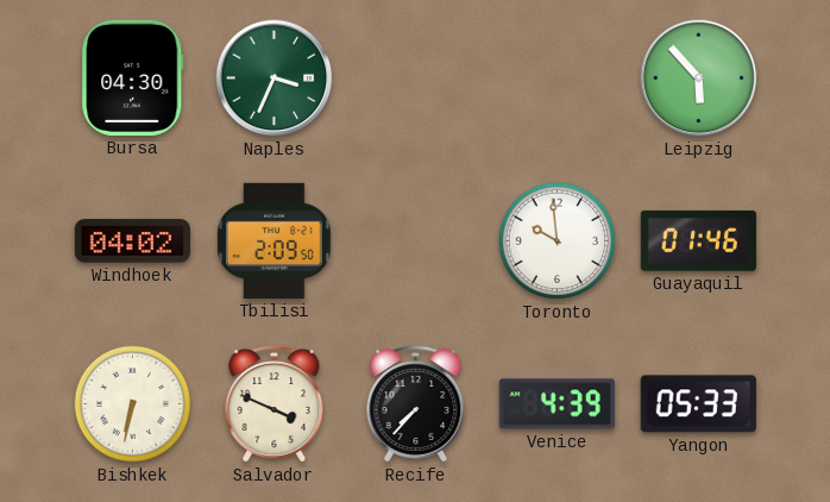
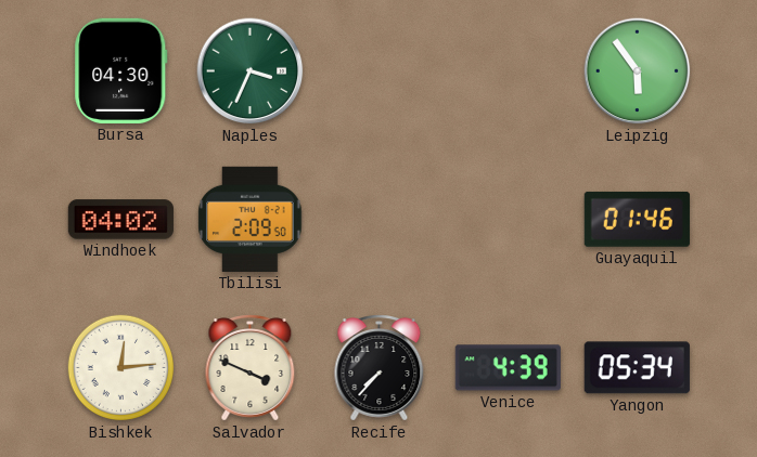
Leipzig: 5:53 -> 5:54
Toronto: 9:59 -> none
Bishkek: 6:32 -> 12:14
Yangon: 05:33 -> 05:34
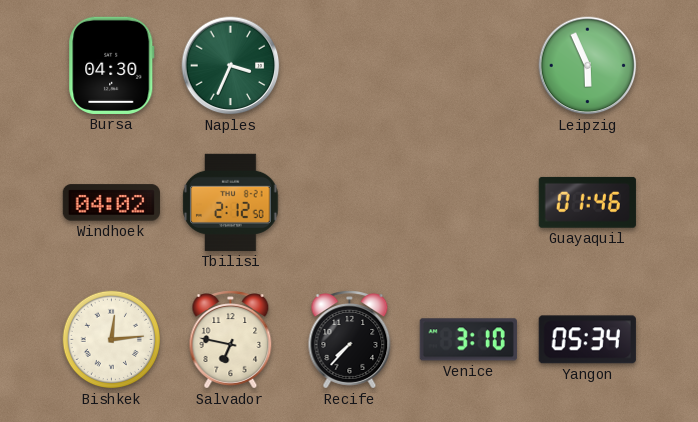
Leipzig: 5:54 -> 5:56
Tbilisi: 2:09 -> 2:12
Salvador: 3:49 -> 6:47
Venice: 4:39 -> 3:10
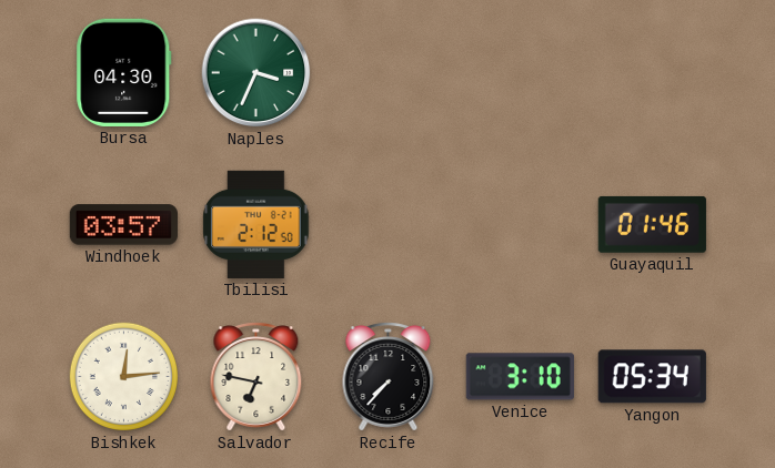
Leipzig: 5:56 -> none
Windhoek: 04:02 -> 03:57
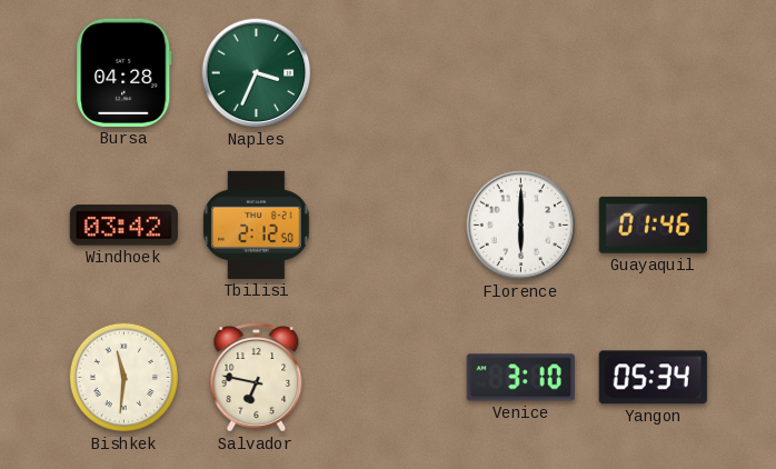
Bursa: 04:30 -> 04:28
Windhoek: 03:57 -> 03:42
Florence: none -> 6:00
Bishkek: 12:14 -> 11:31
Recife: 7:37 -> none
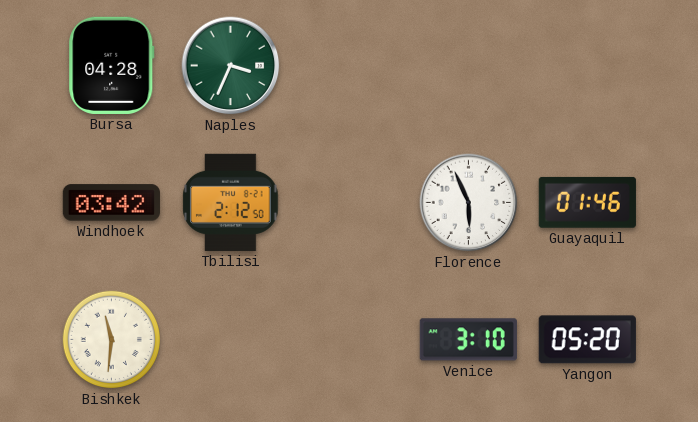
Florence: 6:00 -> 5:56
Salvador: 6:47 -> none
Yangon: 05:34 -> 05:20
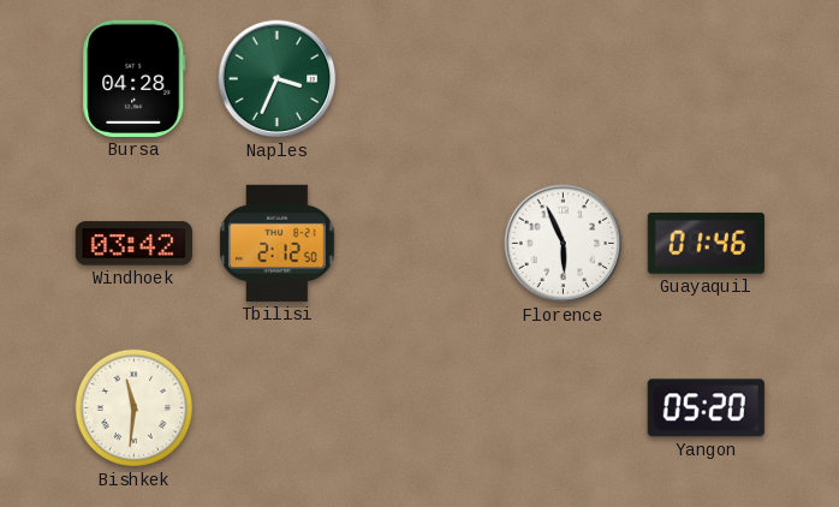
Venice: 3:10 -> none
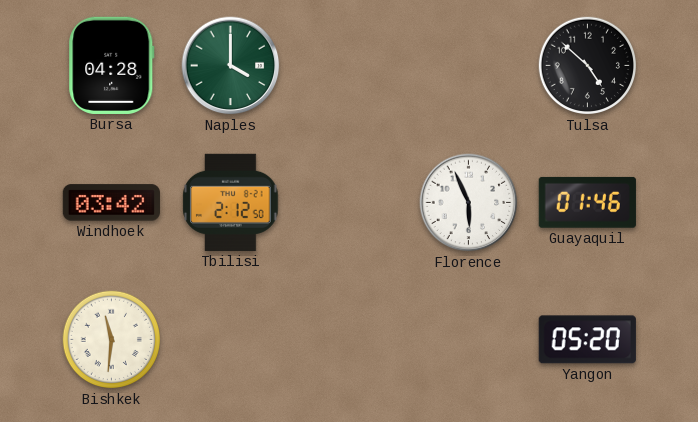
Naples: 3:34 -> 4:00
Tulsa: none -> 4:52
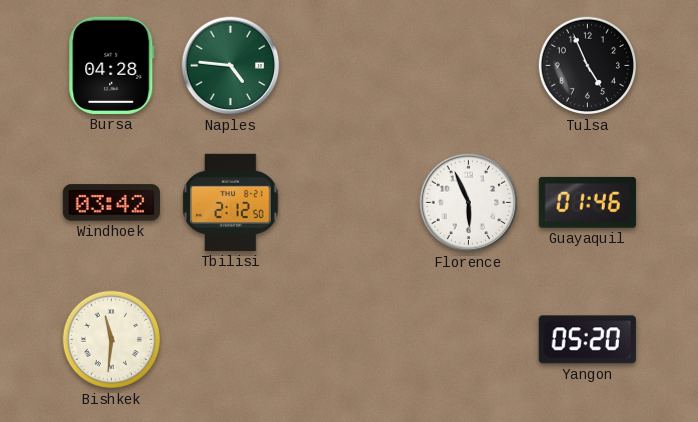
Naples: 4:00 -> 4:46
Tulsa: 4:52 -> 4:56
